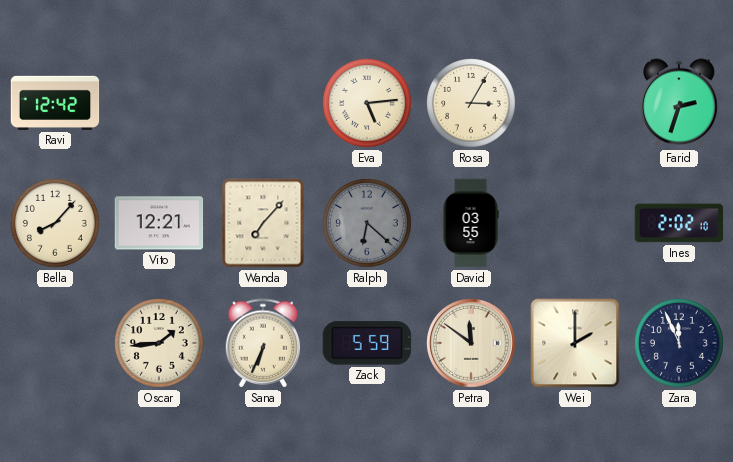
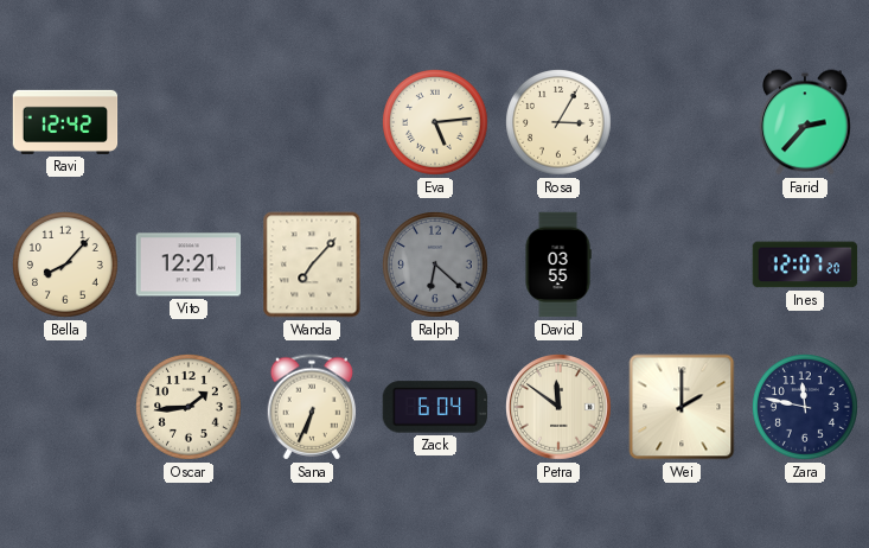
Farid: 2:33 -> 2:37
Ines: 2:02 -> 12:07
Zack: 5:59 -> 6:04
Zara: 11:56 -> 11:47
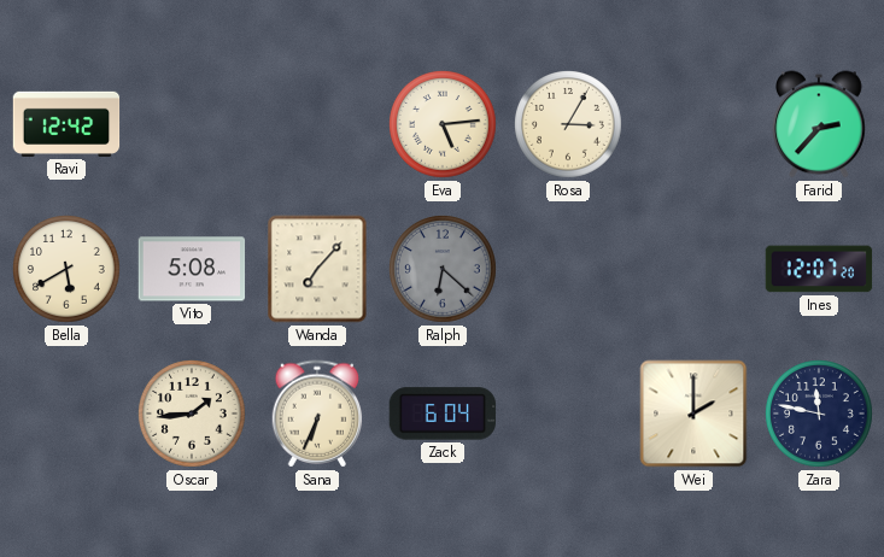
Bella: 8:07 -> 5:40
Vito: 12:21 -> 5:08
David: 03:55 -> none
Petra: 11:51 -> none
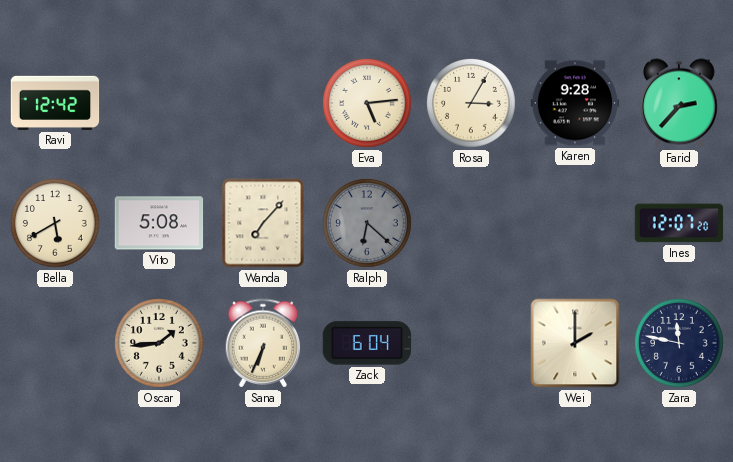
Karen: none -> 9:28
